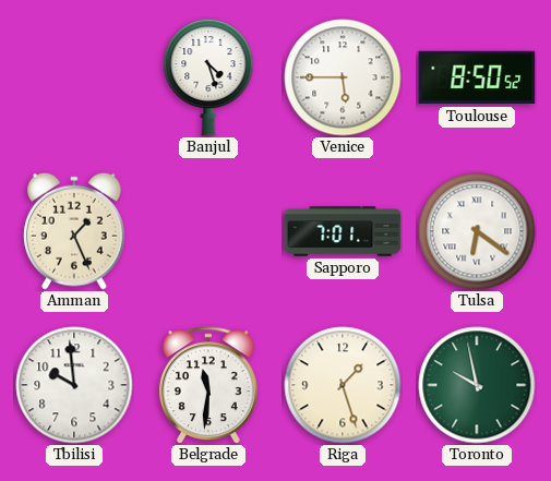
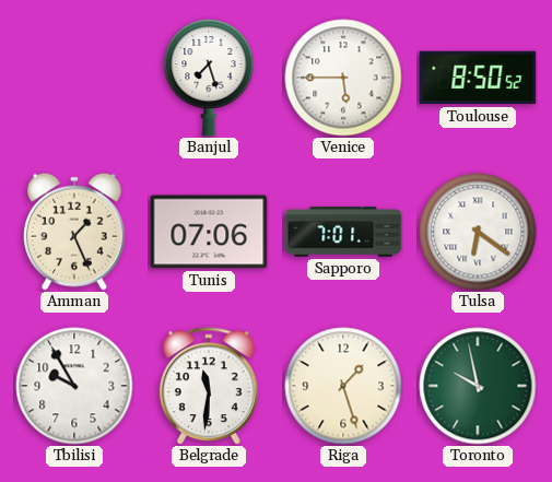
Banjul: 4:27 -> 7:27
Tunis: none -> 07:06
Tbilisi: 9:59 -> 9:55
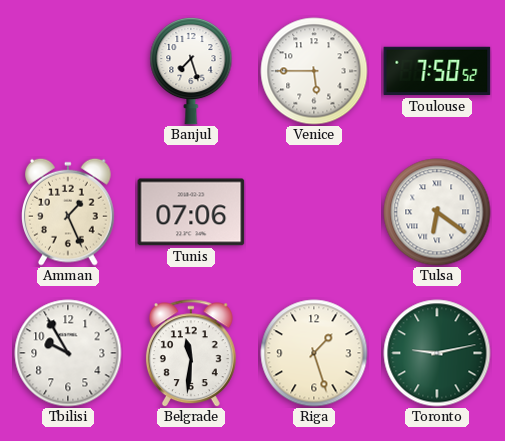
Toulouse: 8:50 -> 7:50
Sapporo: 7:01 -> none
Toronto: 9:58 -> 9:13
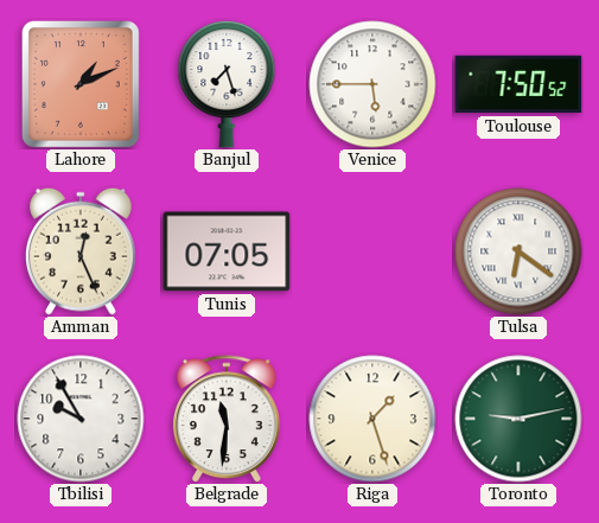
Lahore: none -> 1:11
Amman: 1:26 -> 12:26
Tunis: 07:06 -> 07:05
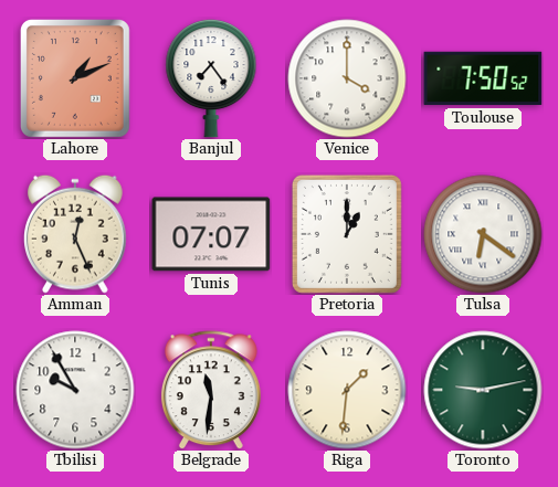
Banjul: 7:27 -> 7:24
Venice: 5:45 -> 4:00
Tunis: 07:05 -> 07:07
Pretoria: none -> 1:00
Riga: 1:27 -> 1:31
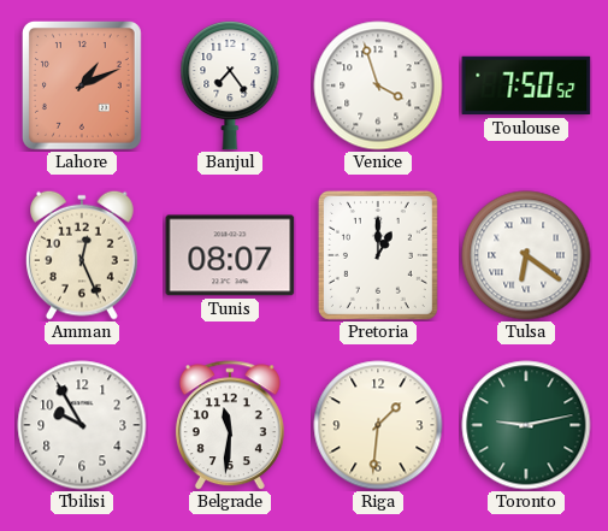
Venice: 4:00 -> 3:57
Tunis: 07:07 -> 08:07
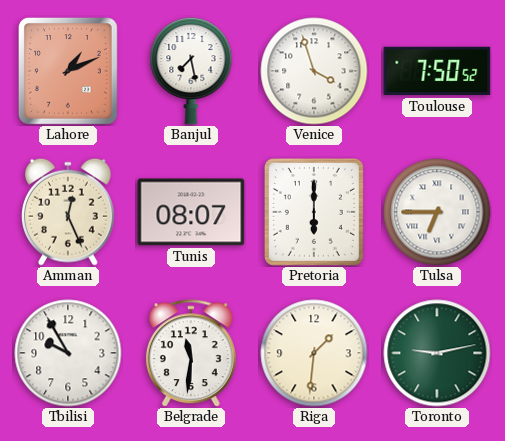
Banjul: 7:24 -> 7:28
Pretoria: 1:00 -> 6:00
Tulsa: 6:21 -> 6:45
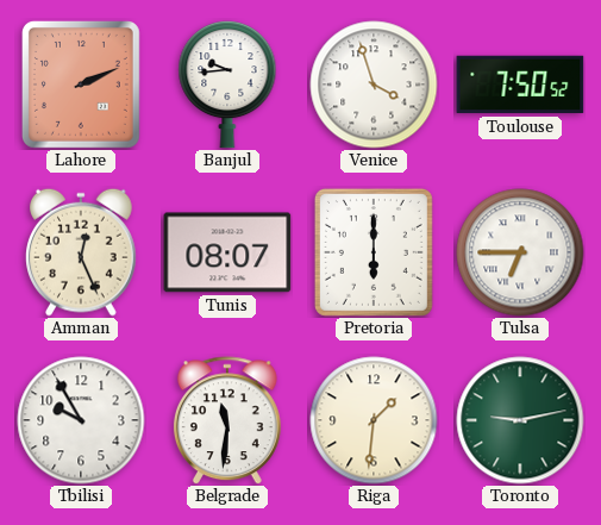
Lahore: 1:11 -> 2:11
Banjul: 7:28 -> 9:44
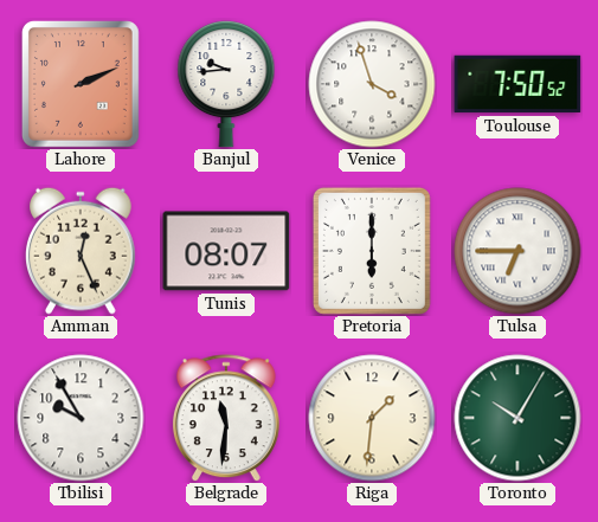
Toronto: 9:13 -> 10:05
